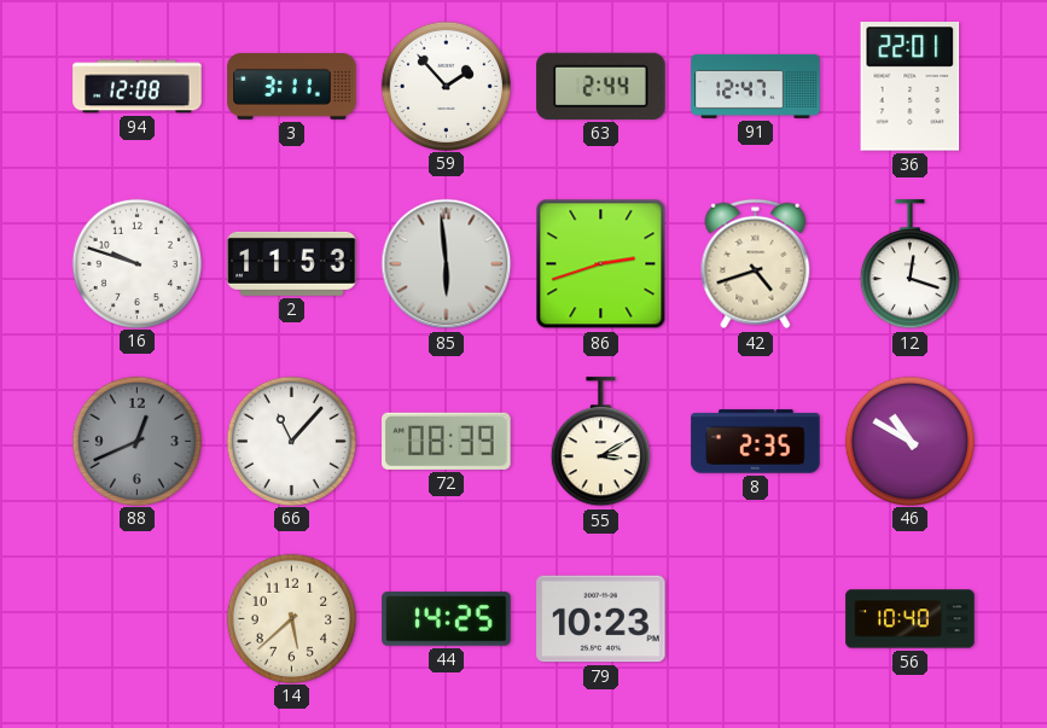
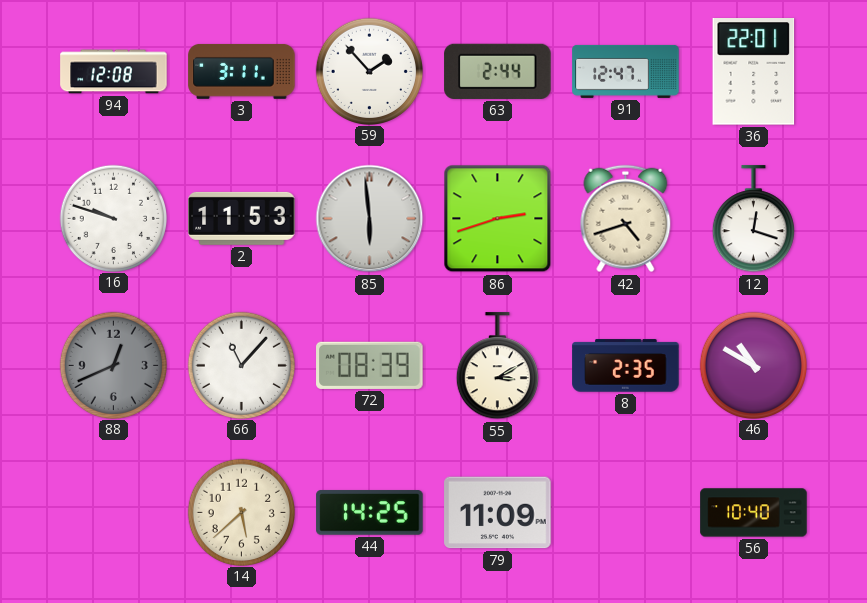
79: 10:23 -> 11:09
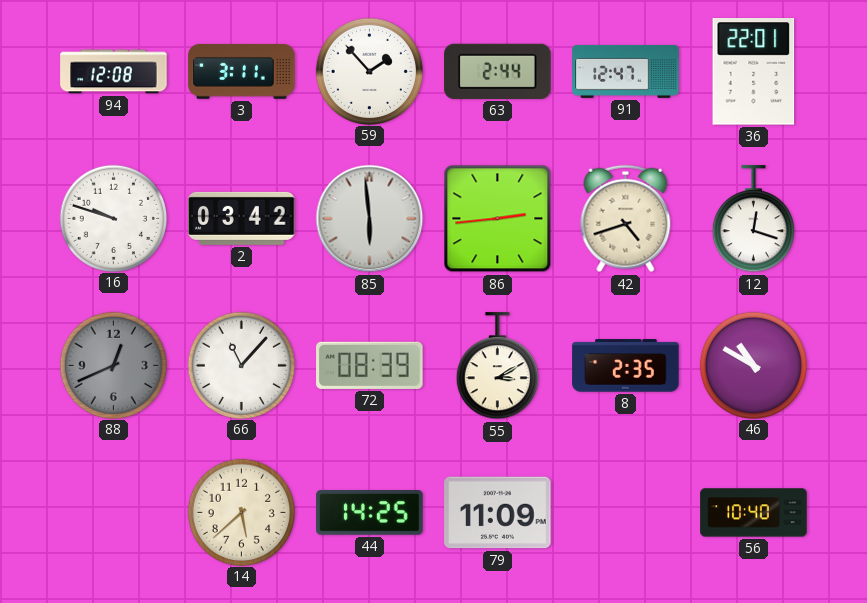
2: 11:53 -> 03:42
86: 2:42 -> 2:44
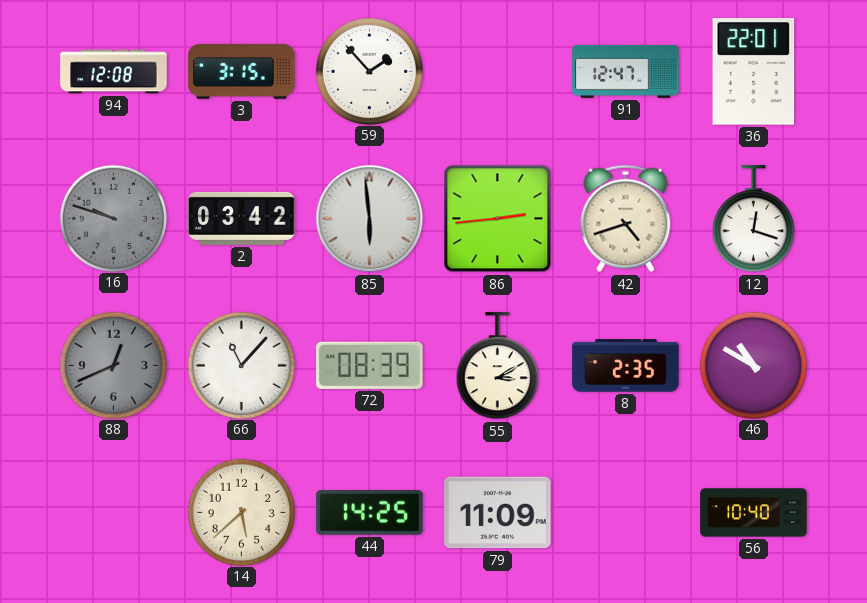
3: 3:11 -> 3:15
63: 2:44 -> none
16 dial: white -> grey
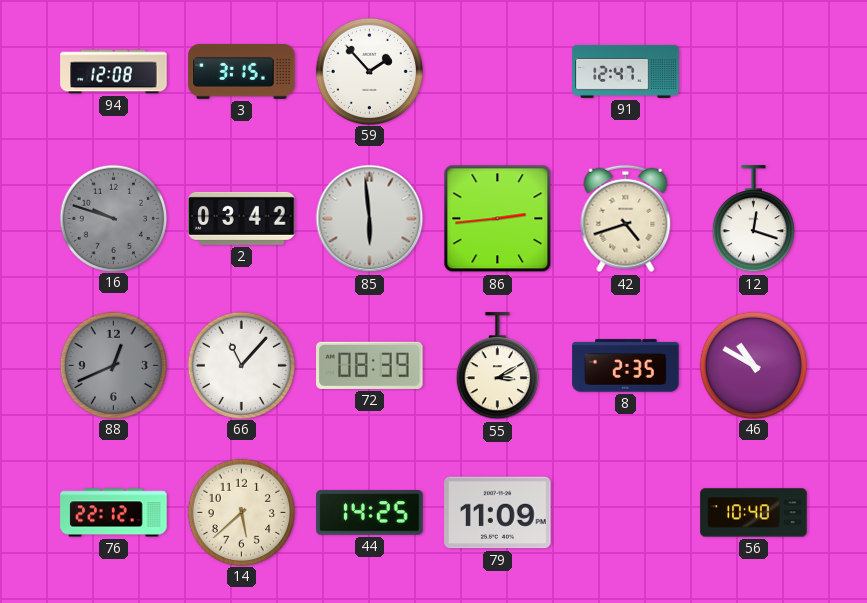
36: 22:01 -> none
76: none -> 22:12
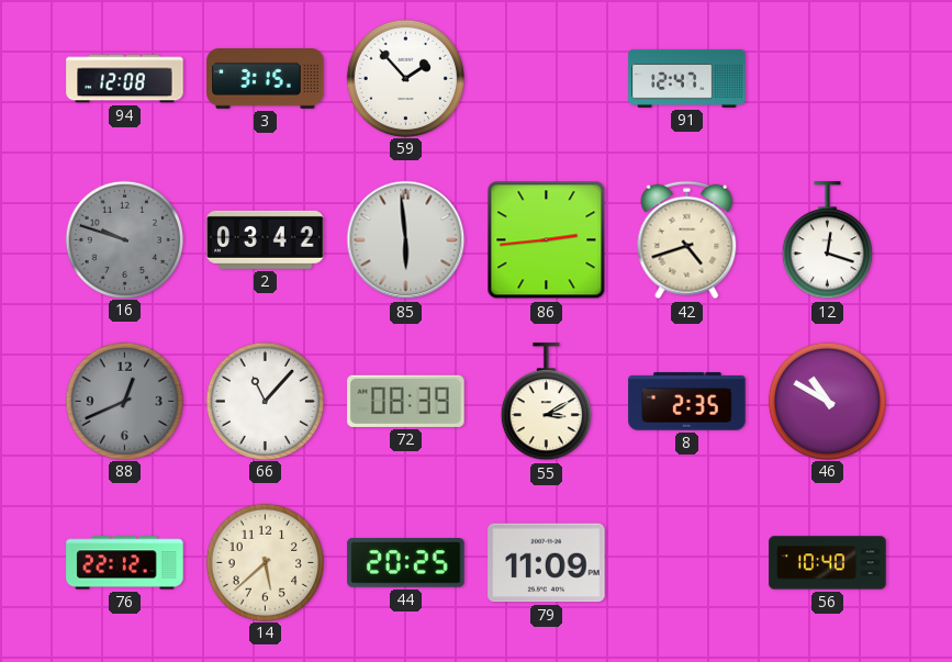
44: 14:25 -> 20:25
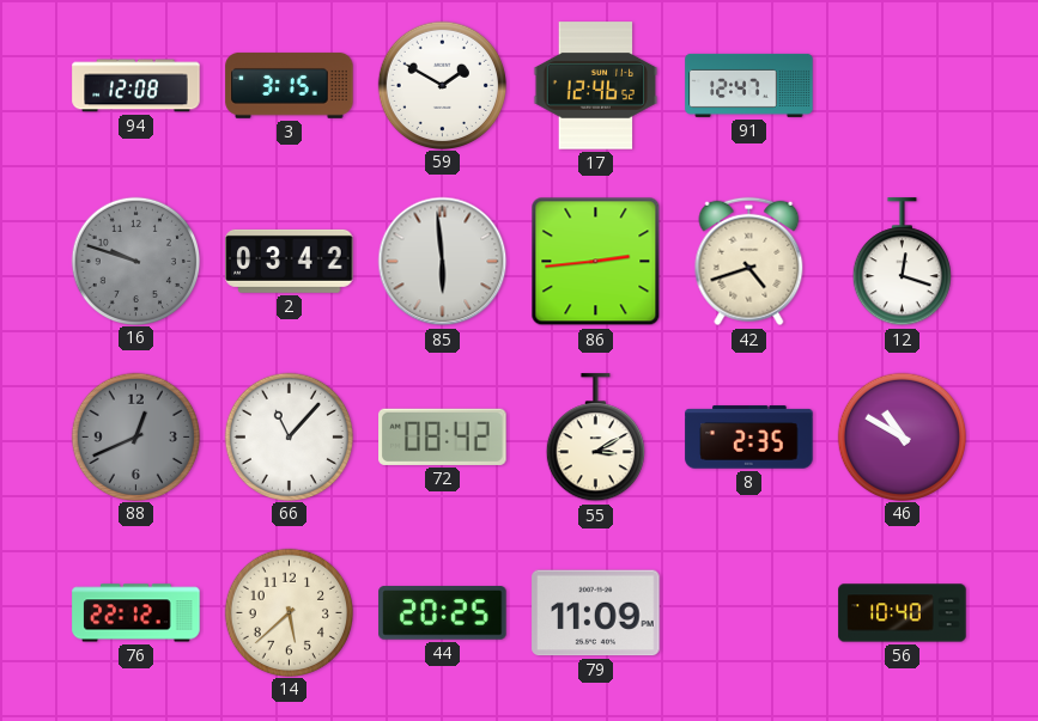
59: 1:53 -> 1:50
17: none -> 12:46
72: 08:39 -> 08:42
